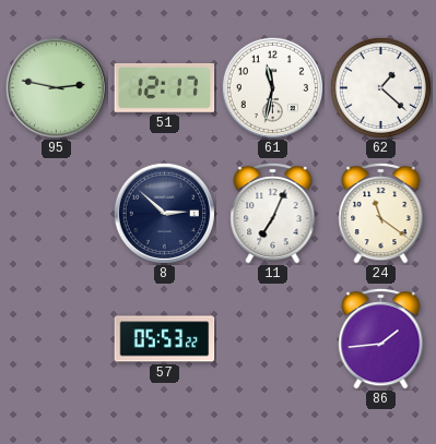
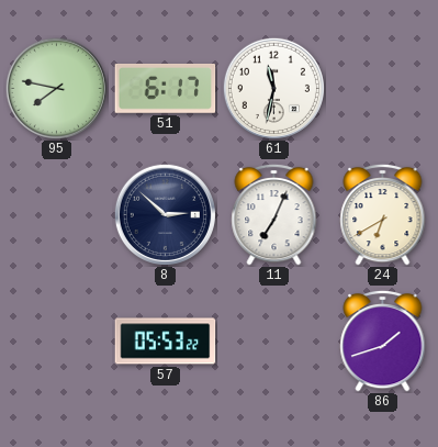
95: 2:47 -> 7:47
51: 12:17 -> 6:17
62: 1:22 -> none
24: 11:21 -> 6:40
86: 1:44 -> 1:42
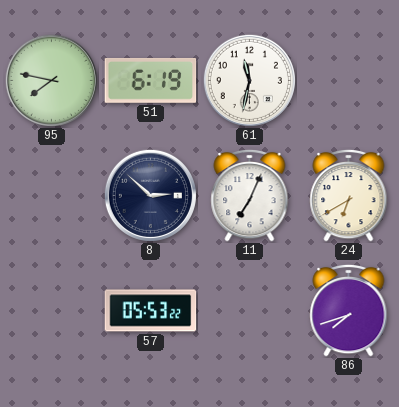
51: 6:17 -> 6:19
86: 1:42 -> 7:42
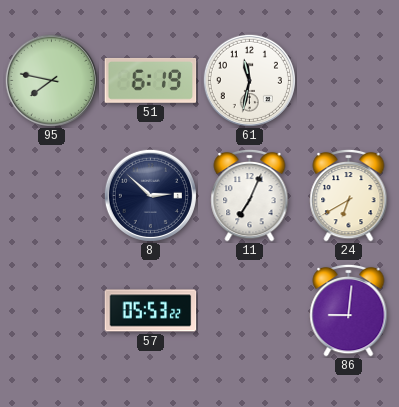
86: 7:42 -> 9:01
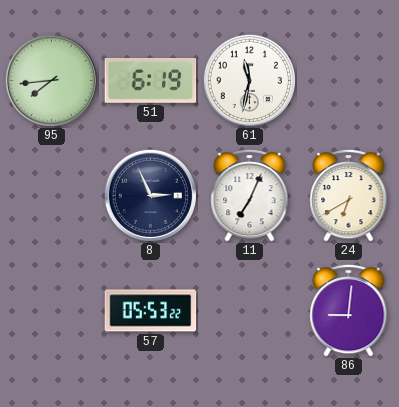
95: 7:47 -> 7:44
8: 2:52 -> 2:56
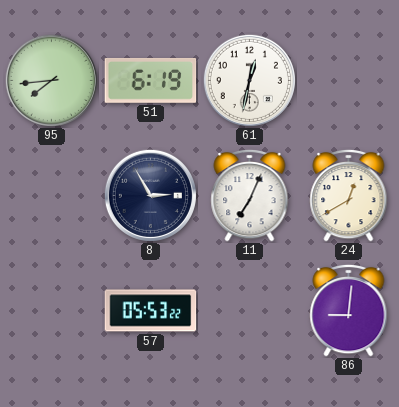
61: 11:32 -> 12:32
8: 2:56 -> 2:55
24: 6:40 -> 12:40
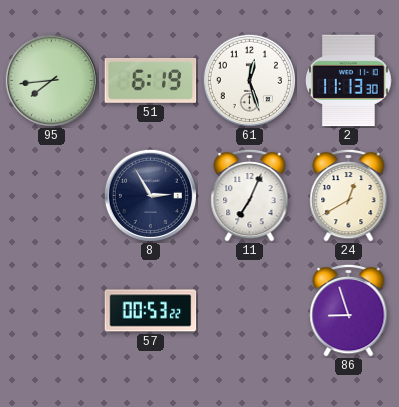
61: 12:32 -> 12:27
2: none -> 11:13
57: 05:53 -> 00:53
86: 9:01 -> 8:57
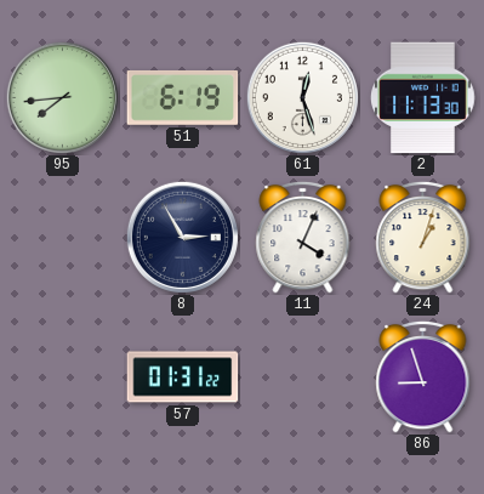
11: 7:04 -> 4:04
24: 12:40 -> 1:03
57: 00:53 -> 01:31
